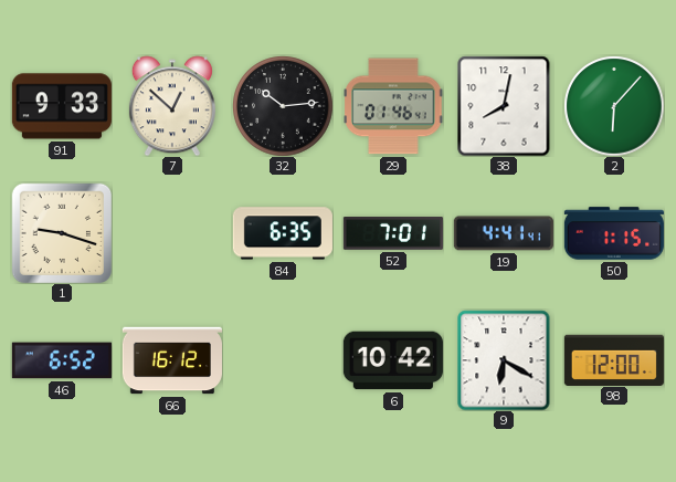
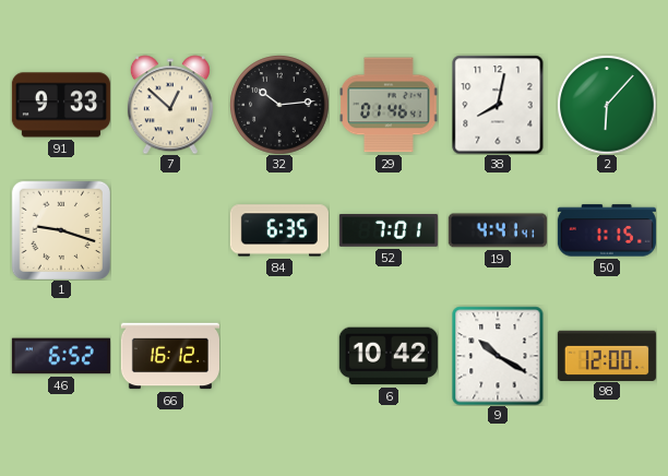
9: 6:20 -> 10:20
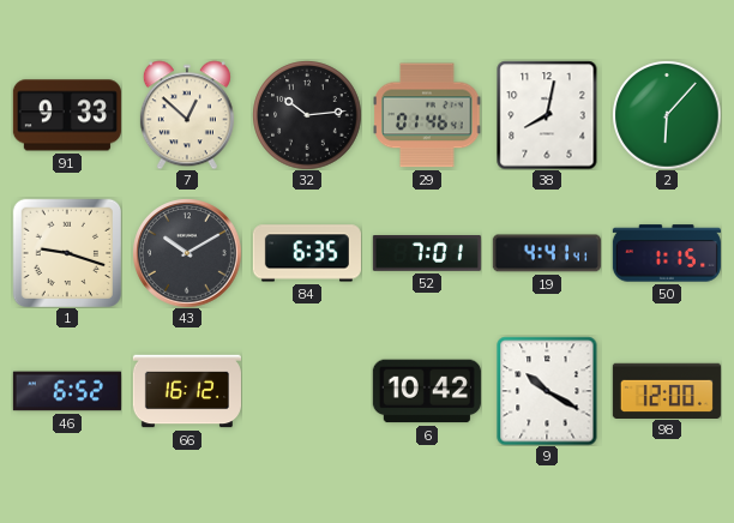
43: none -> 10:10
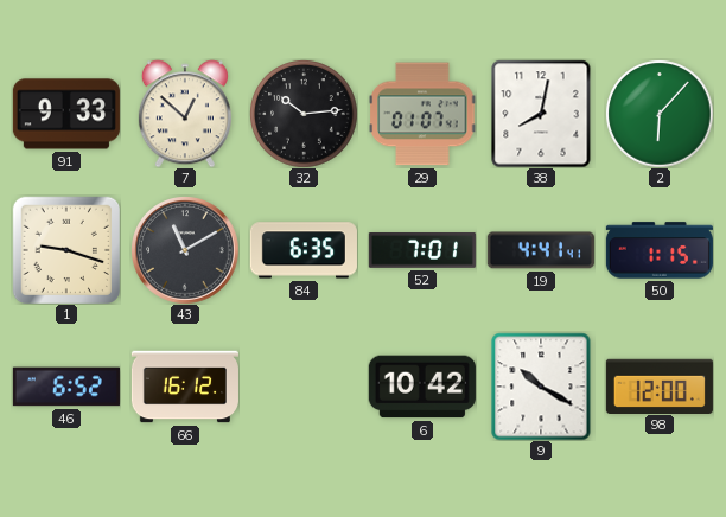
29: 01:46 -> 01:07
43: 10:10 -> 11:10
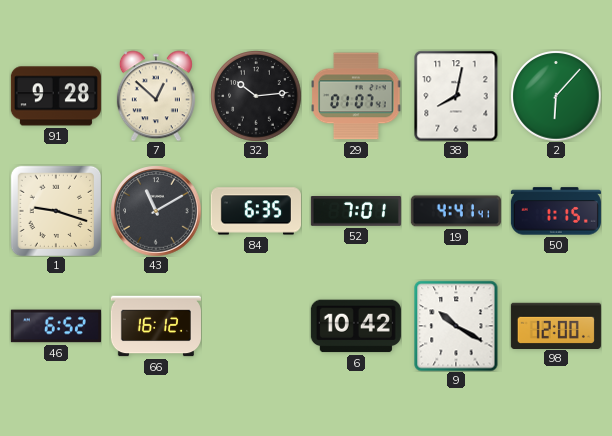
91: 9:33 -> 9:28
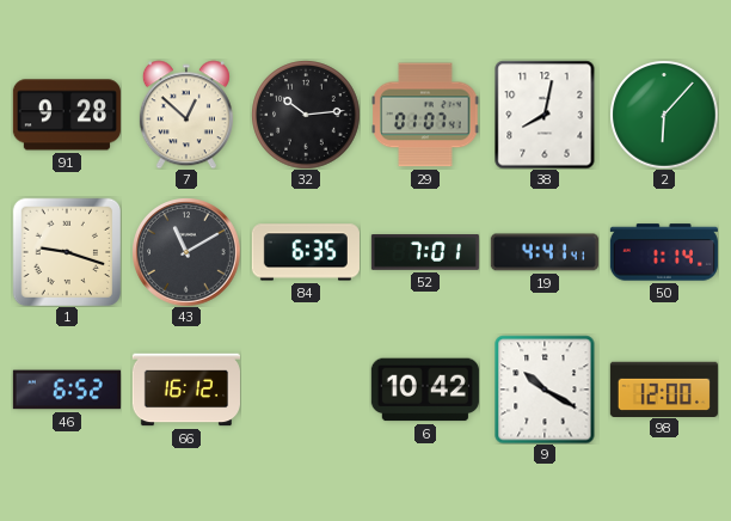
50: 1:15 -> 1:14
